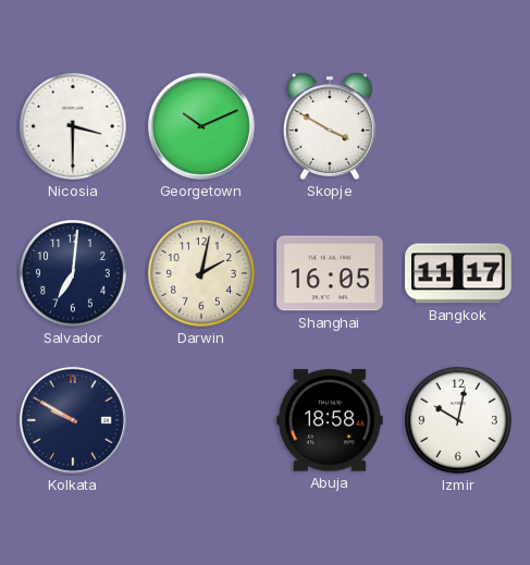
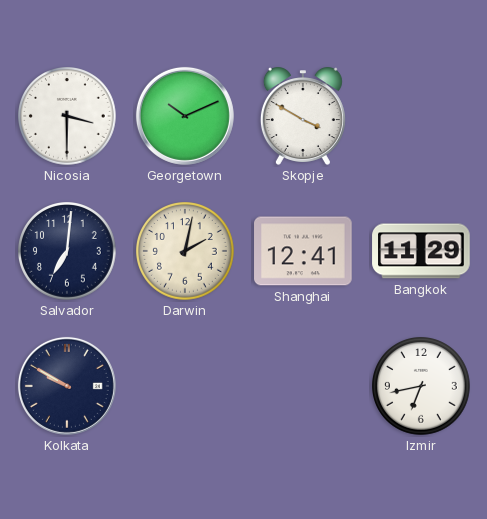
Shanghai: 16:05 -> 12:41
Bangkok: 11:17 -> 11:29
Abuja: 18:58 -> none
Izmir: 10:02 -> 6:43
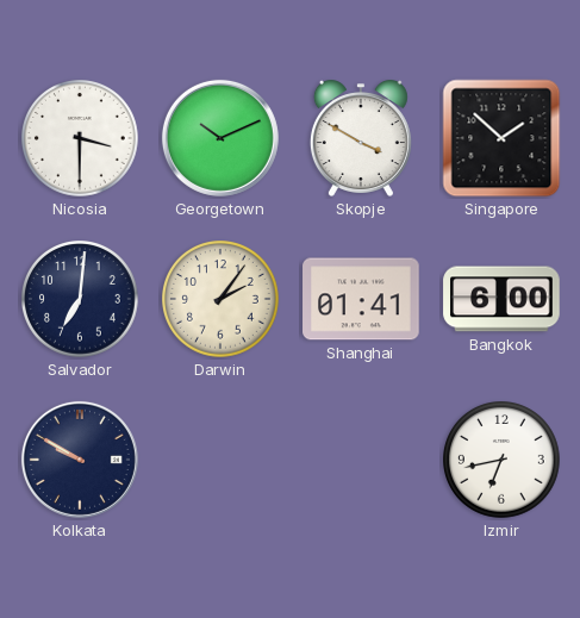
Singapore: none -> 1:52
Darwin: 2:02 -> 2:06
Shanghai: 12:41 -> 01:41
Bangkok: 11:29 -> 6:00
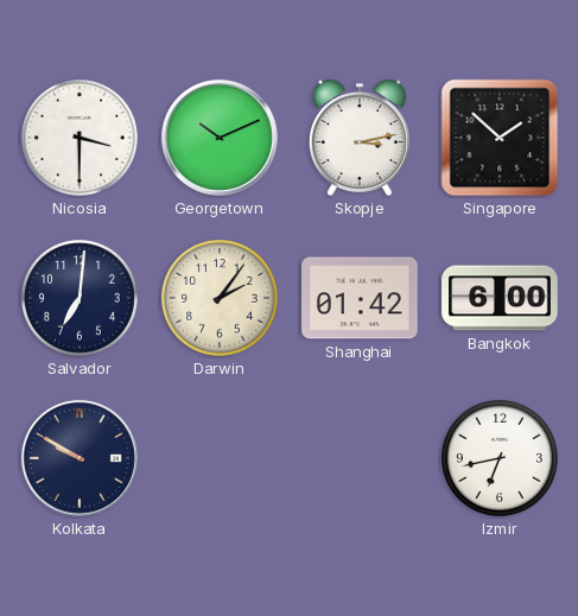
Skopje: 3:50 -> 3:13
Shanghai: 01:41 -> 01:42
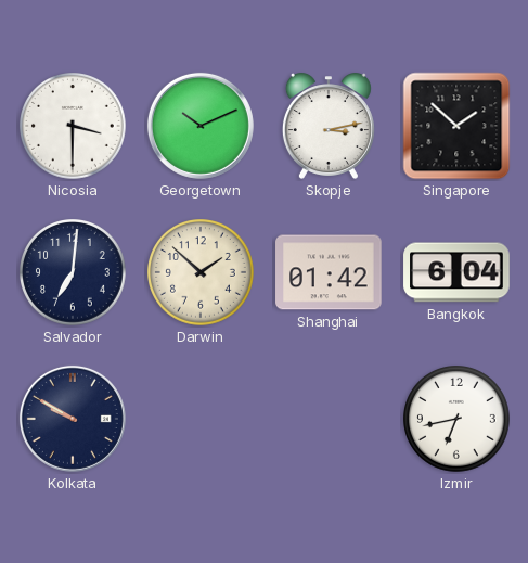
Darwin: 2:06 -> 1:52
Bangkok: 6:00 -> 6:04
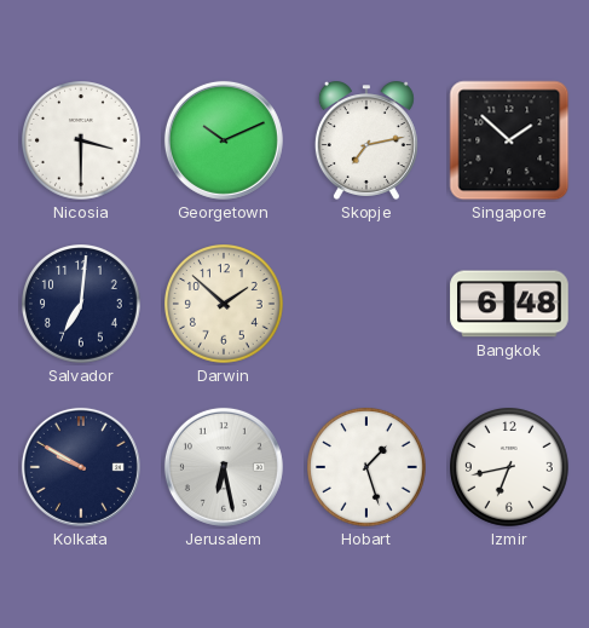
Skopje: 3:13 -> 7:13
Shanghai: 01:42 -> none
Bangkok: 6:04 -> 6:48
Jerusalem: none -> 6:28
Hobart: none -> 1:27
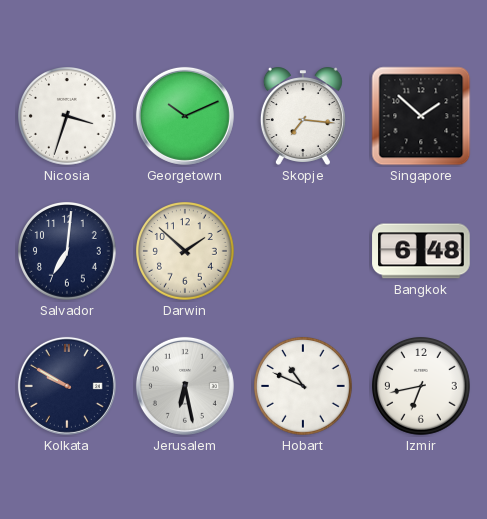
Nicosia: 3:30 -> 3:33
Skopje: 7:13 -> 7:16
Hobart: 1:27 -> 10:49
